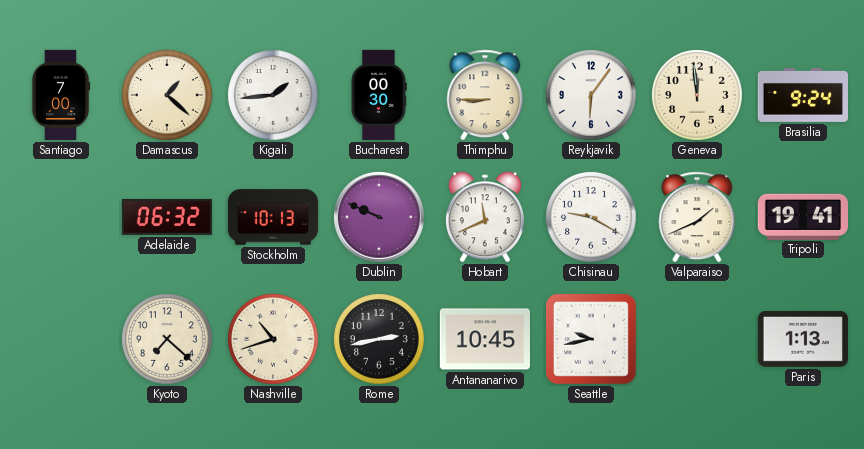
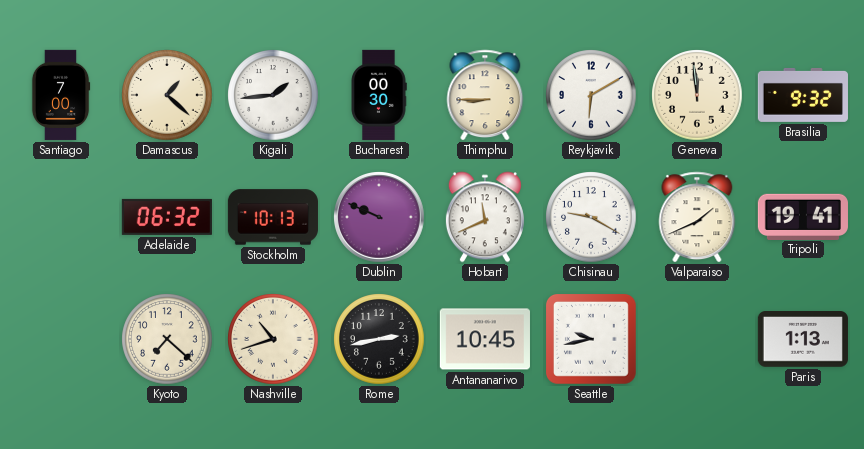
Reykjavik: 6:06 -> 6:10
Brasilia: 9:24 -> 9:32
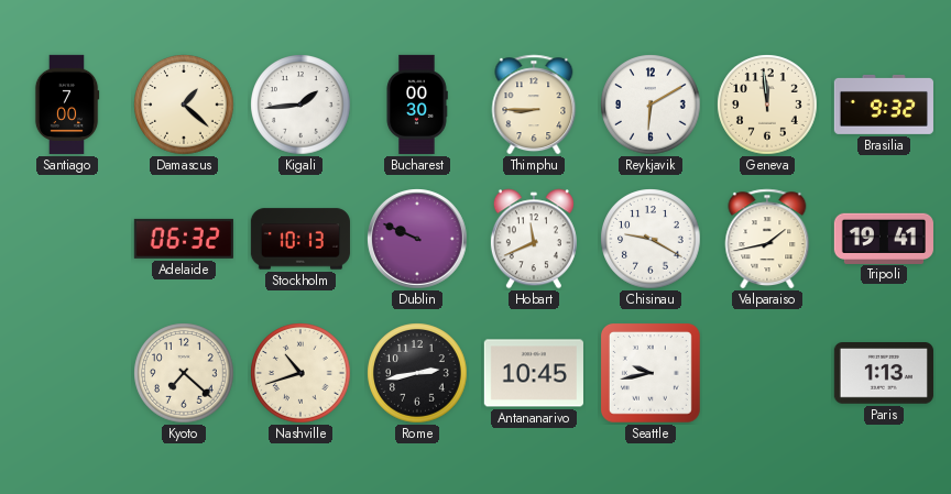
Valparaiso: 1:41 -> 1:43
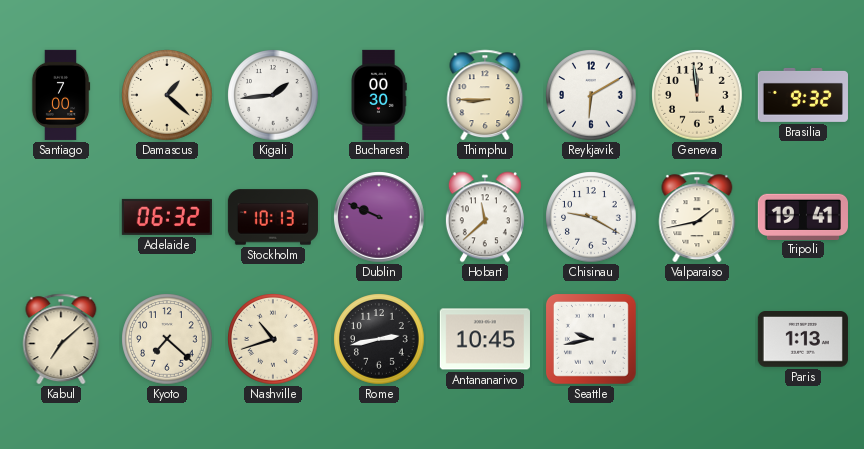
Hobart: 11:41 -> 11:38
Kabul: none -> 7:08
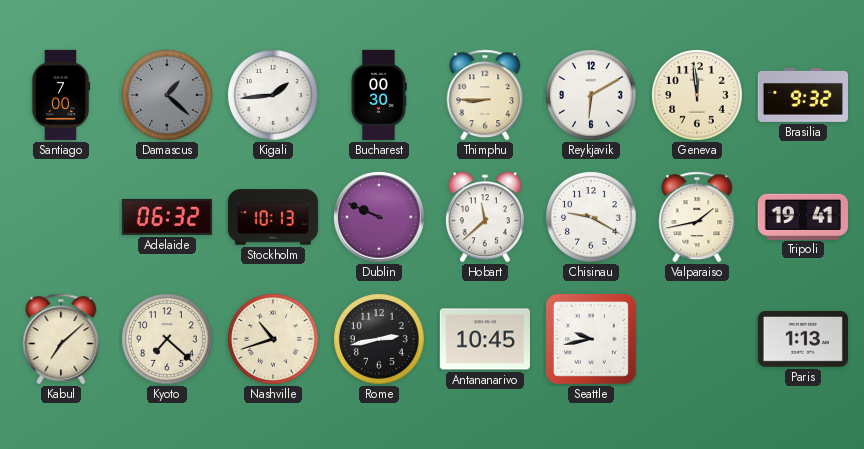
Damascus dial: cream -> grey
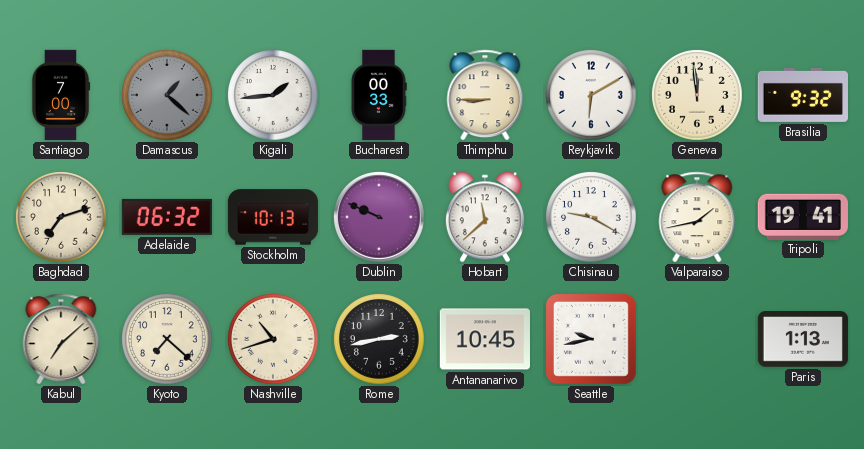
Bucharest: 00:30 -> 00:33
Baghdad: none -> 7:12
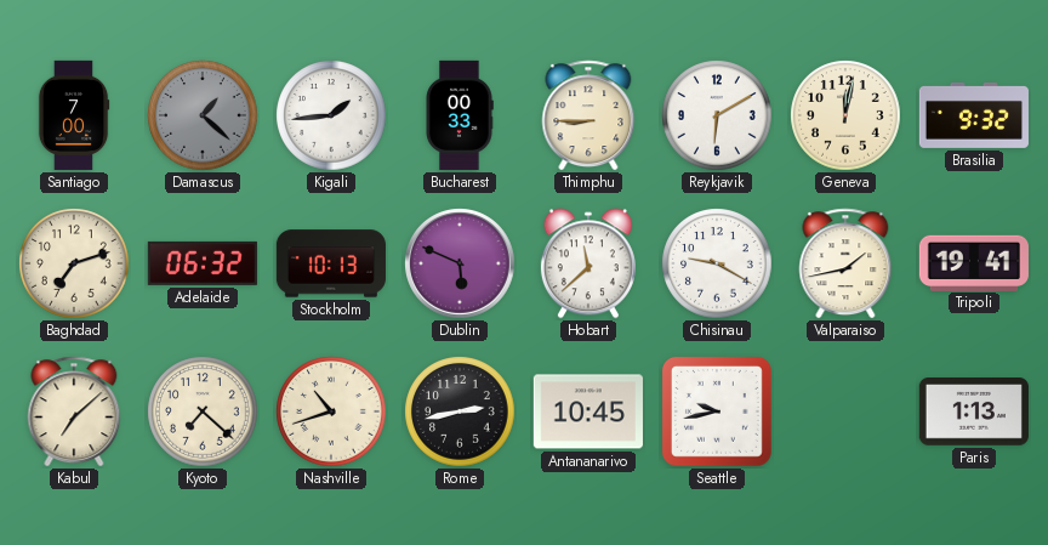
Geneva: 11:59 -> 12:02
Dublin: 9:49 -> 5:49
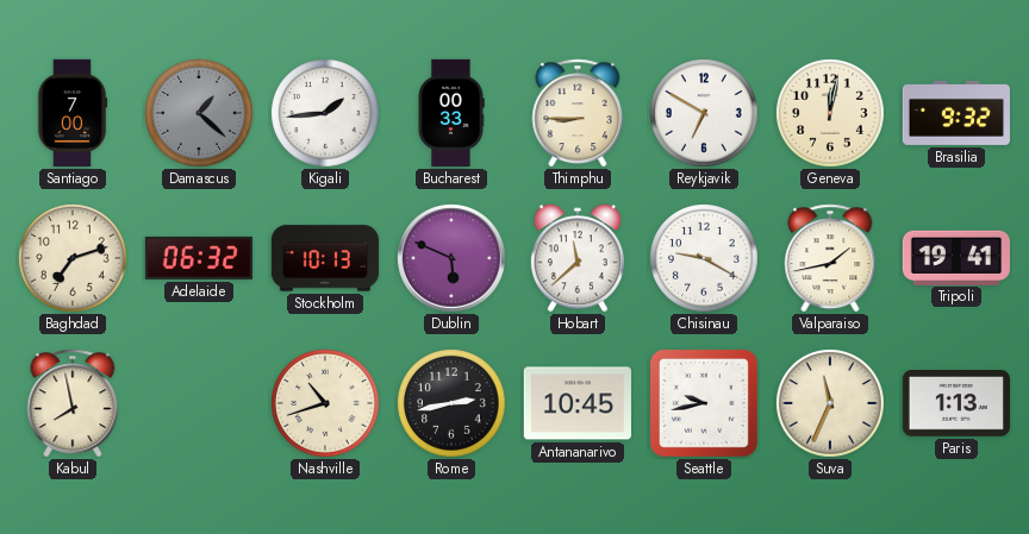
Reykjavik: 6:10 -> 6:50
Kabul: 7:08 -> 7:58
Kyoto: 7:22 -> none
Suva: none -> 11:34
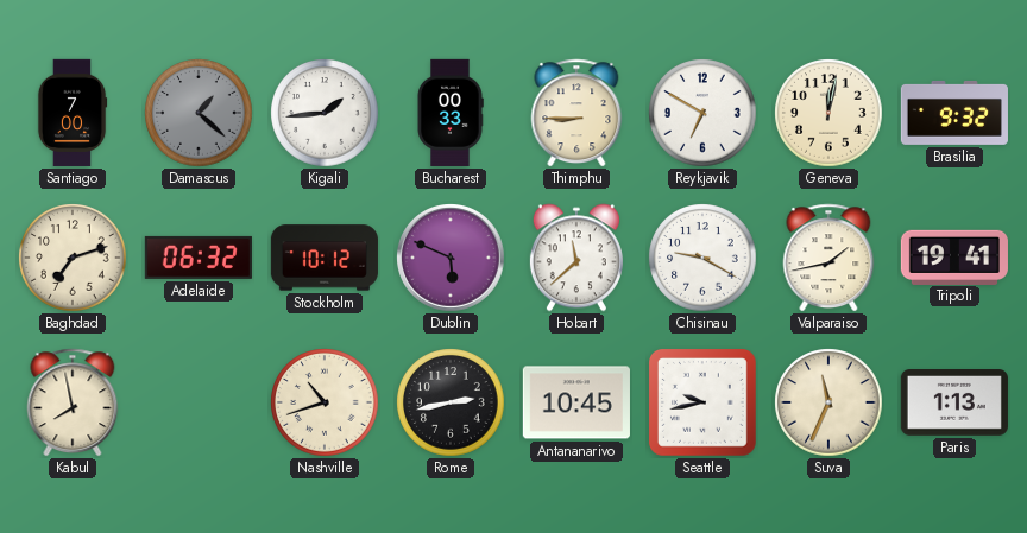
Stockholm: 10:13 -> 10:12
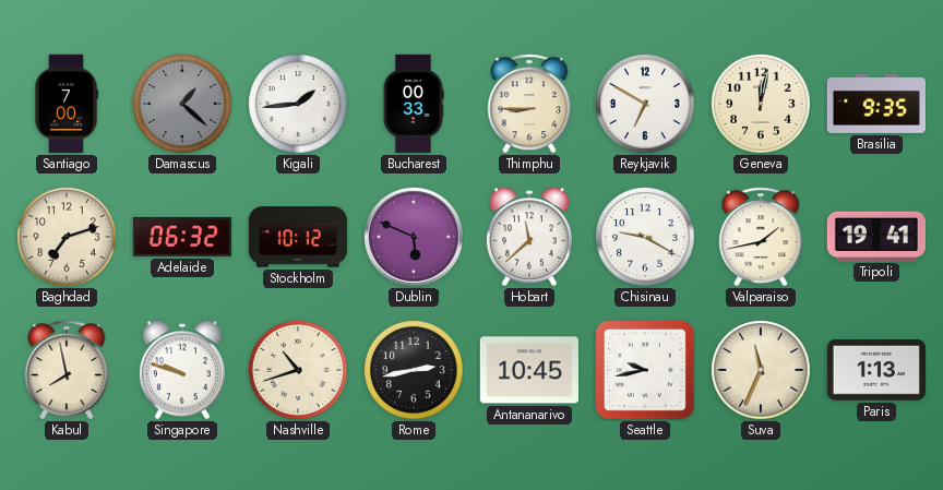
Brasilia: 9:32 -> 9:35
Singapore: none -> 9:48
